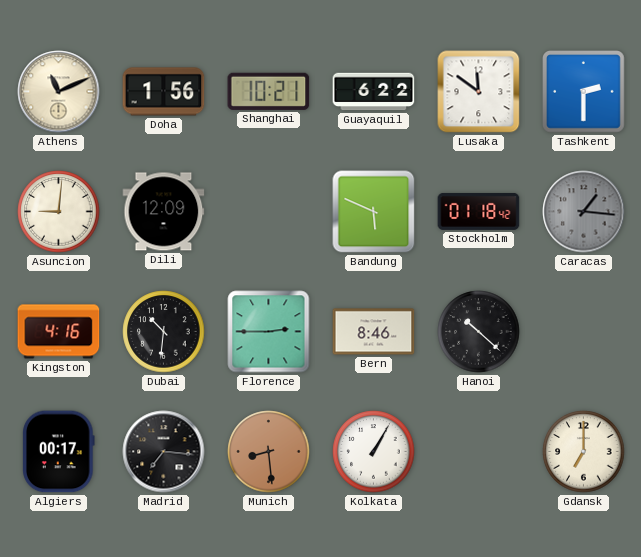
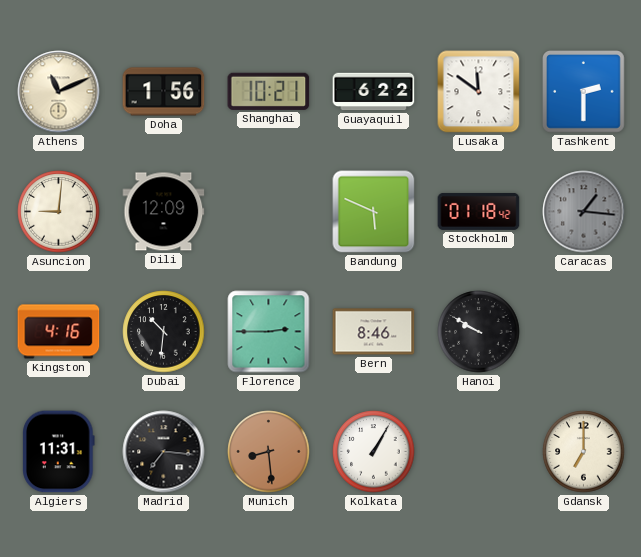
Hanoi: 10:22 -> 9:50
Algiers: 00:17 -> 11:31
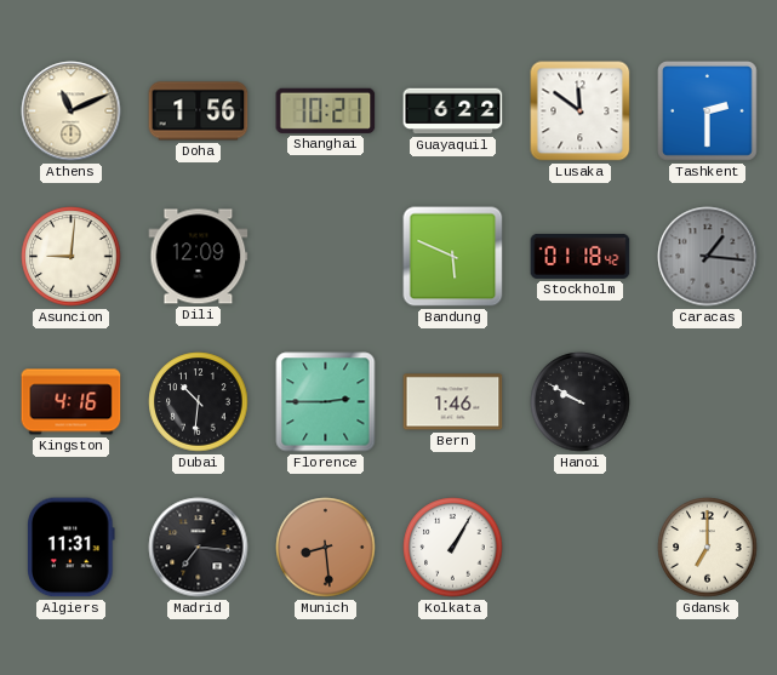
Bern: 8:46 -> 1:46
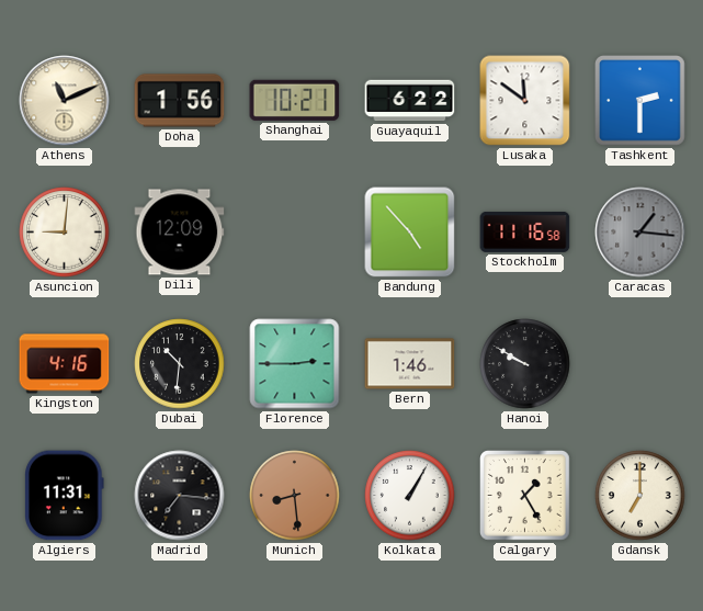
Bandung: 5:49 -> 4:53
Stockholm: 01:18 -> 11:16
Calgary: none -> 1:25
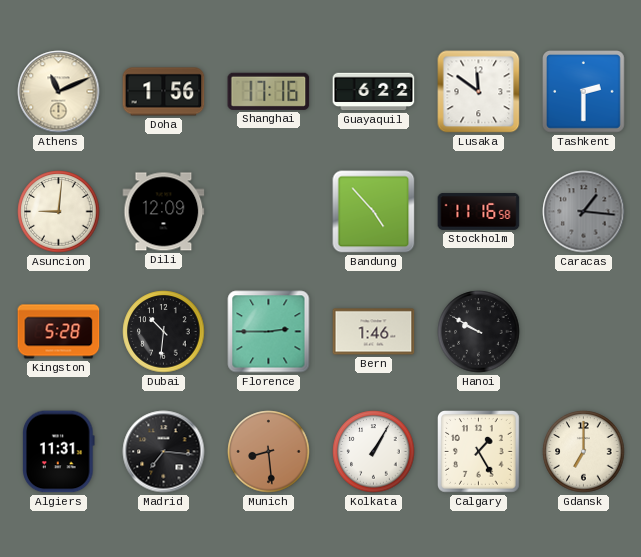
Shanghai: 10:21 -> 17:16
Kingston: 4:16 -> 5:28
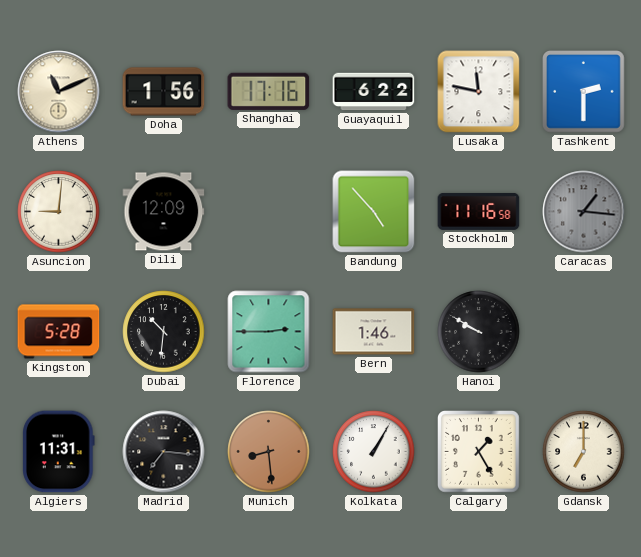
Lusaka: 11:51 -> 11:47
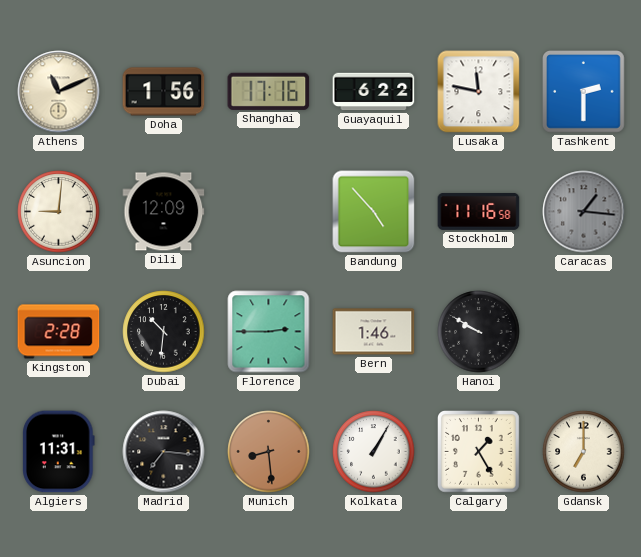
Kingston: 5:28 -> 2:28
